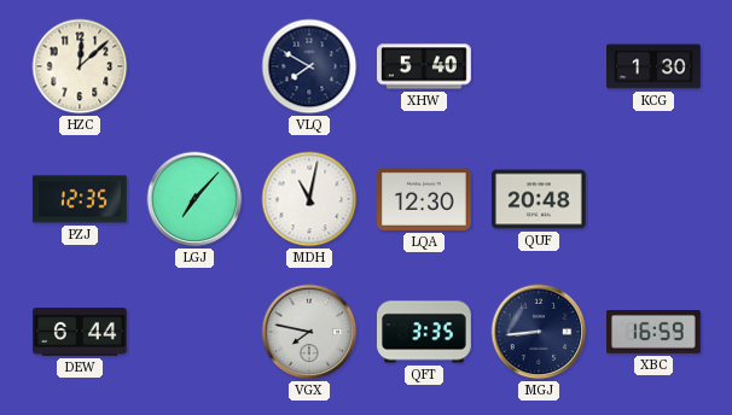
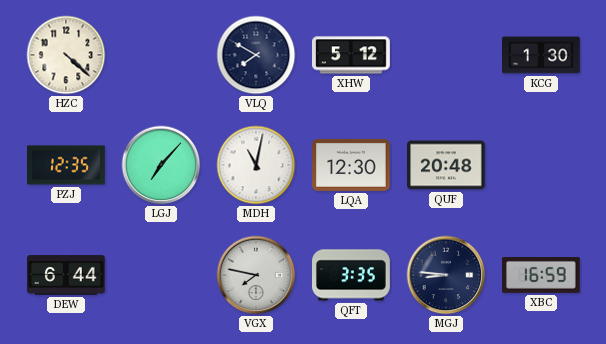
HZC: 12:08 -> 4:22
XHW: 5:40 -> 5:12
MGJ: 8:44 -> 8:46
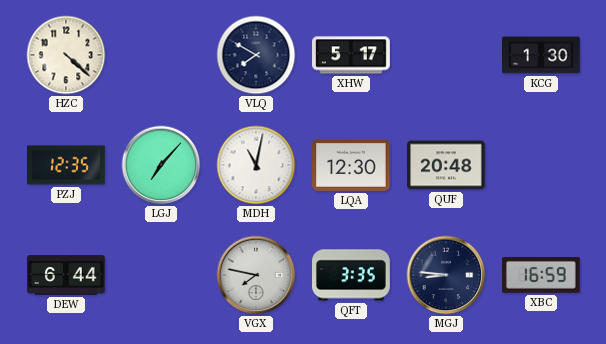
XHW: 5:12 -> 5:17
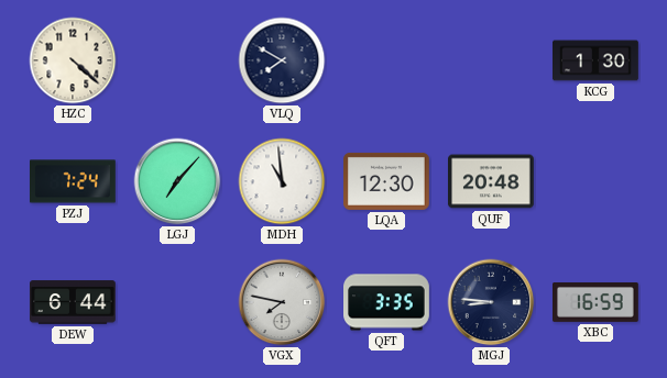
XHW: 5:17 -> none
PZJ: 12:35 -> 7:24
MDH: 11:02 -> 10:59
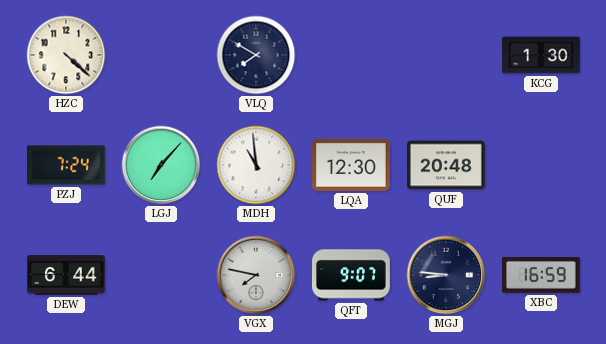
QFT: 3:35 -> 9:07
